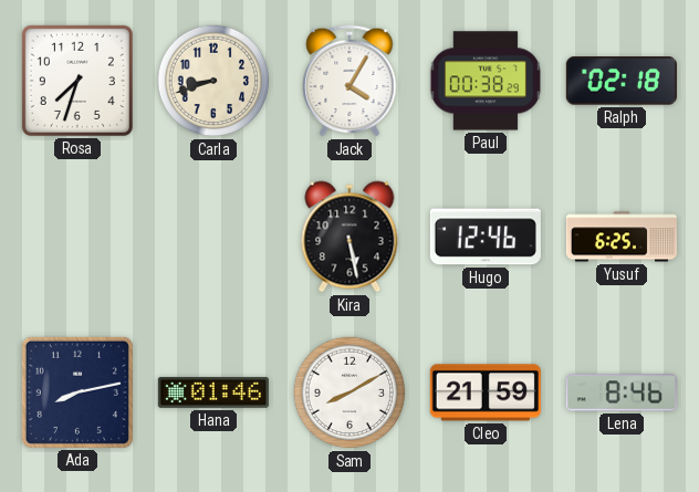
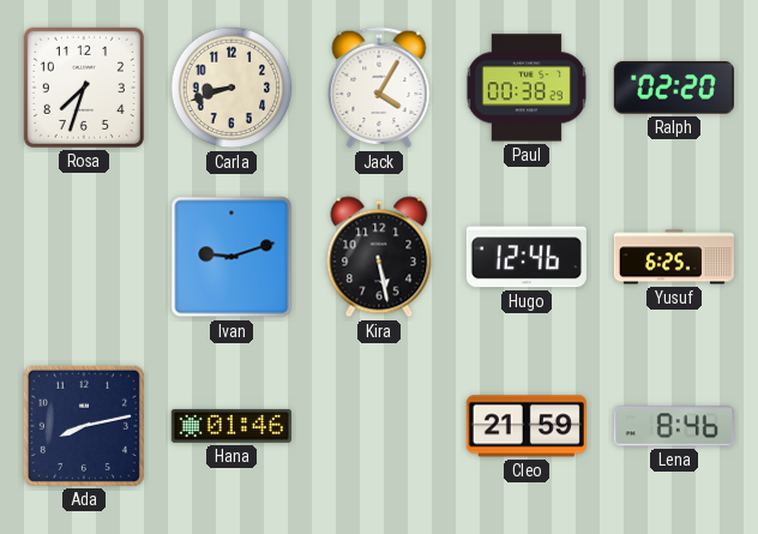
Ralph: 02:18 -> 02:20
Ivan: none -> 9:12
Sam: 8:10 -> none
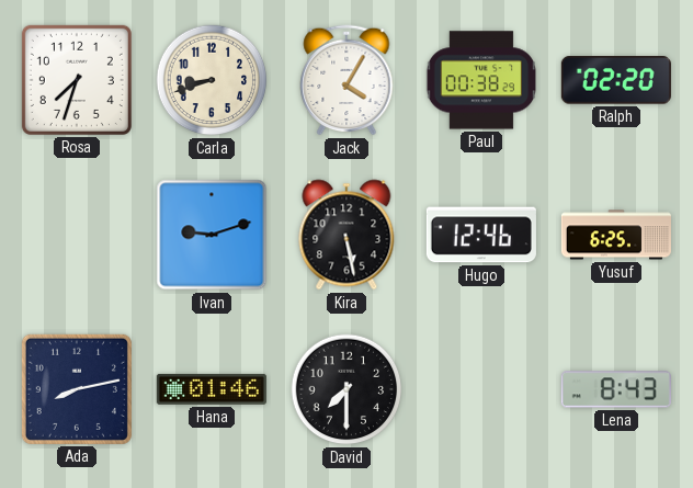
David: none -> 7:30
Cleo: 21:59 -> none
Lena: 8:46 -> 8:43
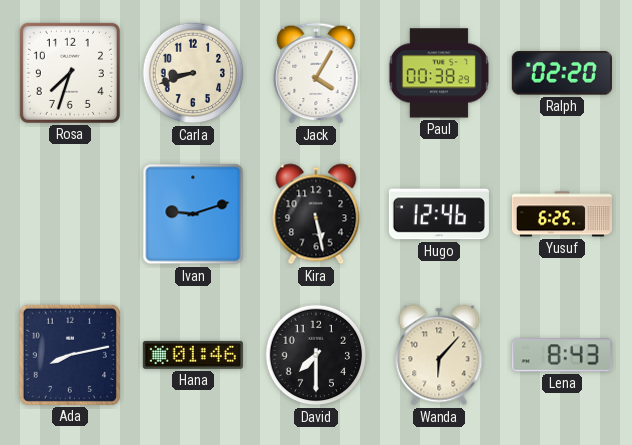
Wanda: none -> 6:07
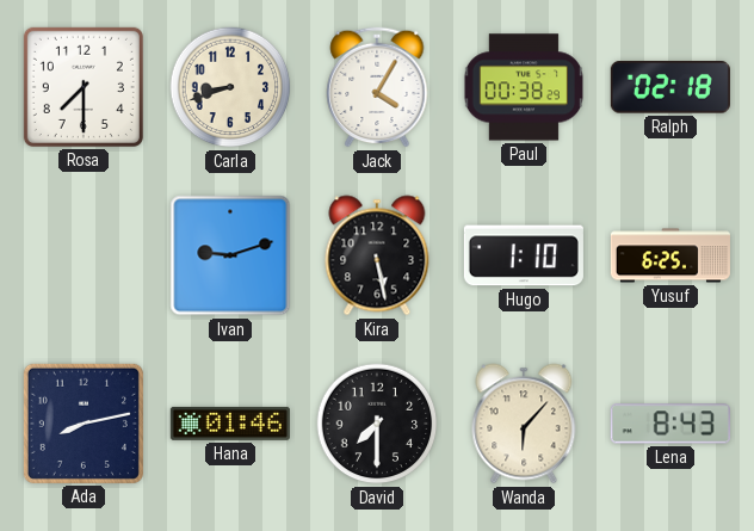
Rosa: 7:33 -> 7:30
Ralph: 02:20 -> 02:18
Hugo: 12:46 -> 1:10
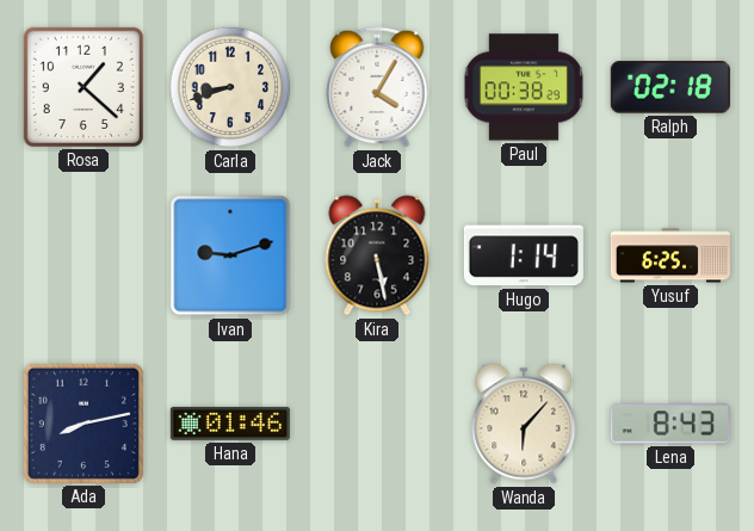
Rosa: 7:30 -> 1:22
Hugo: 1:10 -> 1:14
David: 7:30 -> none
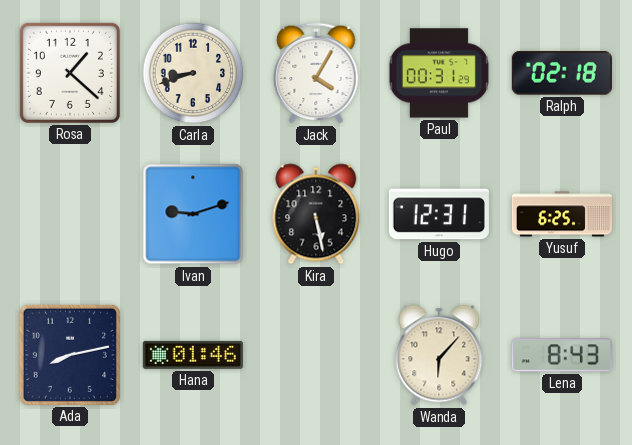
Paul: 00:38 -> 00:31
Hugo: 1:14 -> 12:31
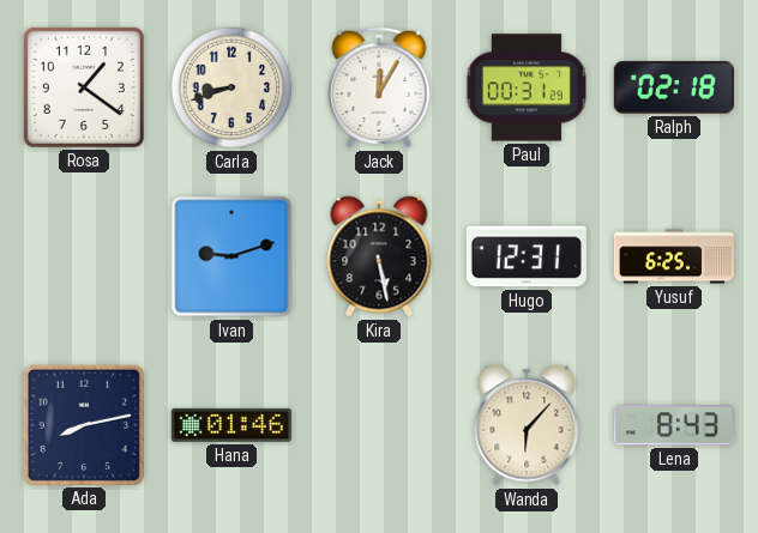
Rosa: 1:22 -> 1:21
Jack: 4:05 -> 12:05
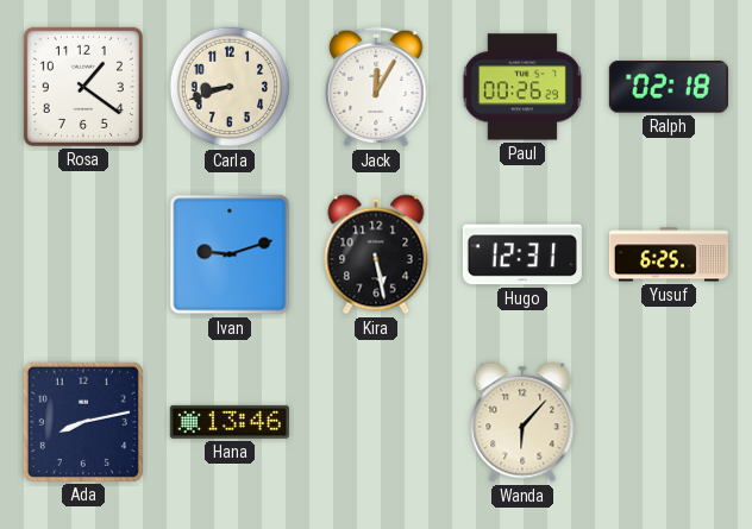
Paul: 00:31 -> 00:26
Hana: 01:46 -> 13:46
Lena: 8:43 -> none
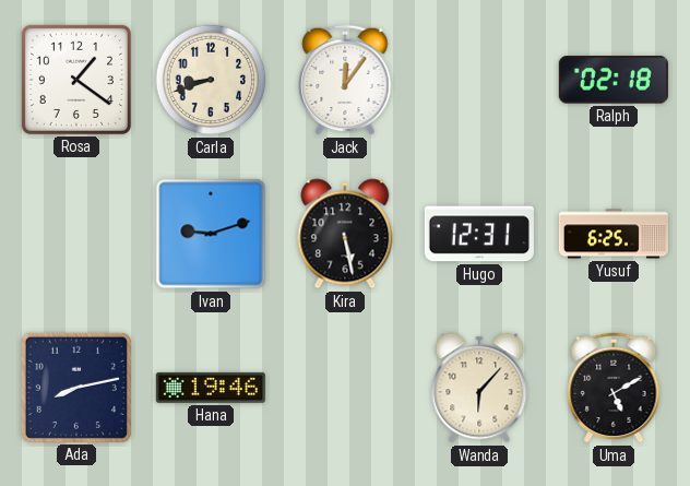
Jack: 12:05 -> 12:06
Paul: 00:26 -> none
Hana: 13:46 -> 19:46
Uma: none -> 5:10
